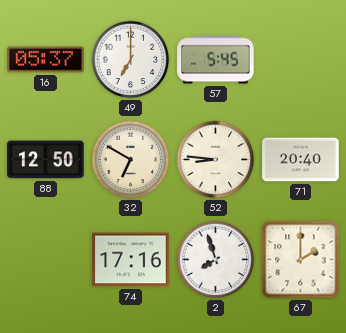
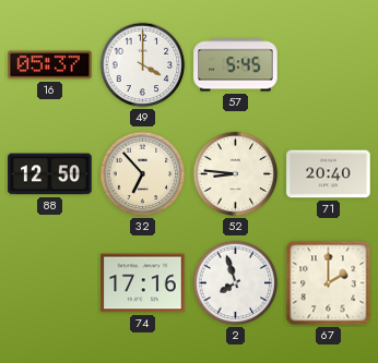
49: 7:00 -> 4:00
32: 6:50 -> 6:53
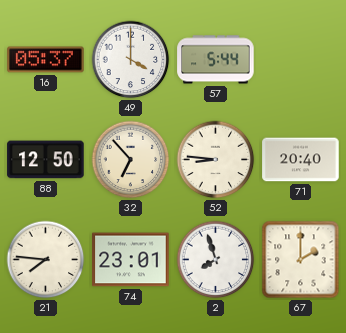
57: 5:45 -> 5:44
21: none -> 7:46
74: 17:16 -> 23:01
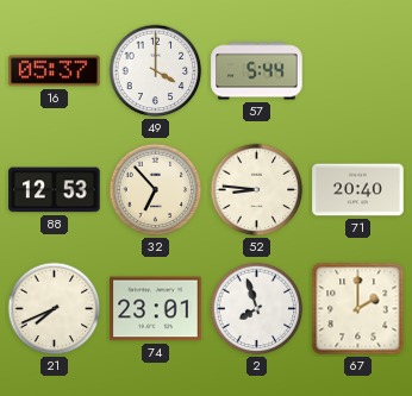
88: 12:50 -> 12:53
21: 7:46 -> 7:41
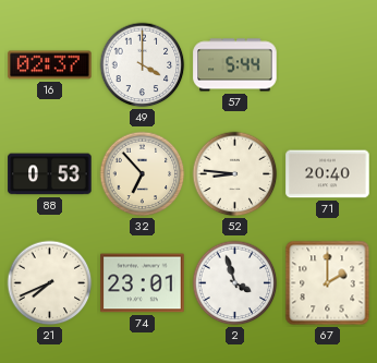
16: 05:37 -> 02:37
88: 12:53 -> 0:53
2: 7:57 -> 3:57
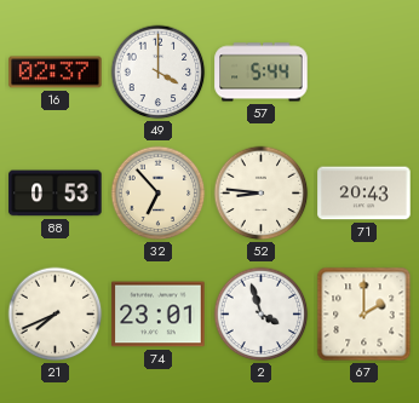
71: 20:40 -> 20:43
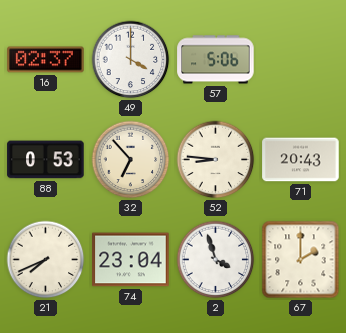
57: 5:44 -> 5:06
74: 23:01 -> 23:04
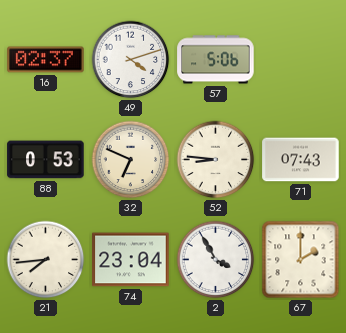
49: 4:00 -> 4:12
32: 6:53 -> 6:49
71: 20:43 -> 07:43
21: 7:41 -> 7:44
2: 3:57 -> 3:55
